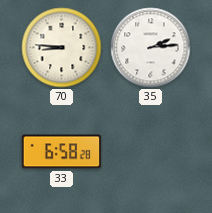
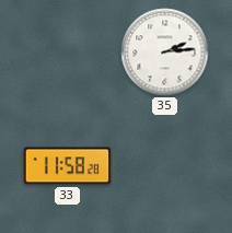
70: 8:46 -> none
33: 6:58 -> 11:58
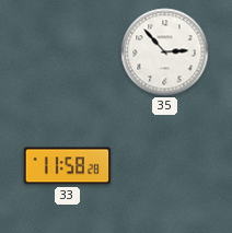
35: 2:14 -> 2:53
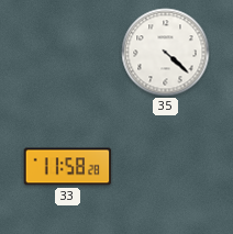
35: 2:53 -> 4:22
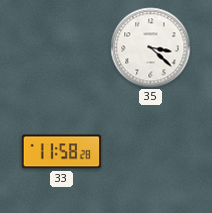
35: 4:22 -> 3:22
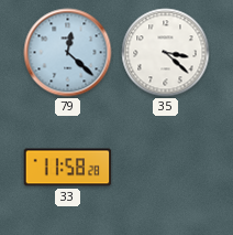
79: none -> 12:22
